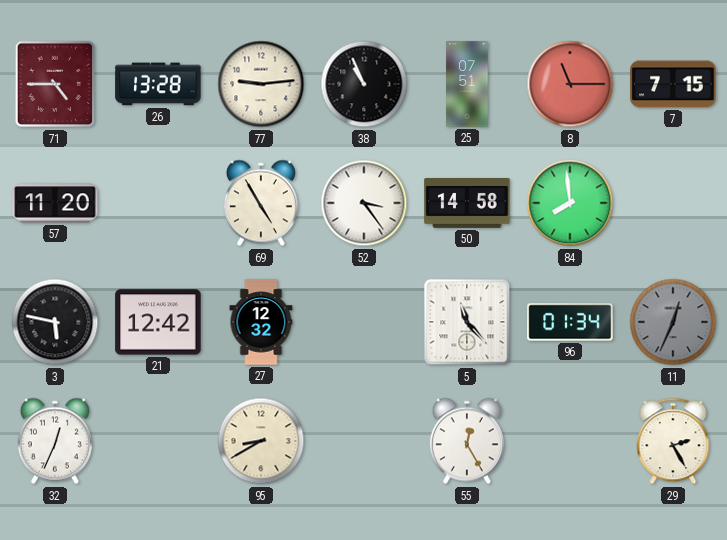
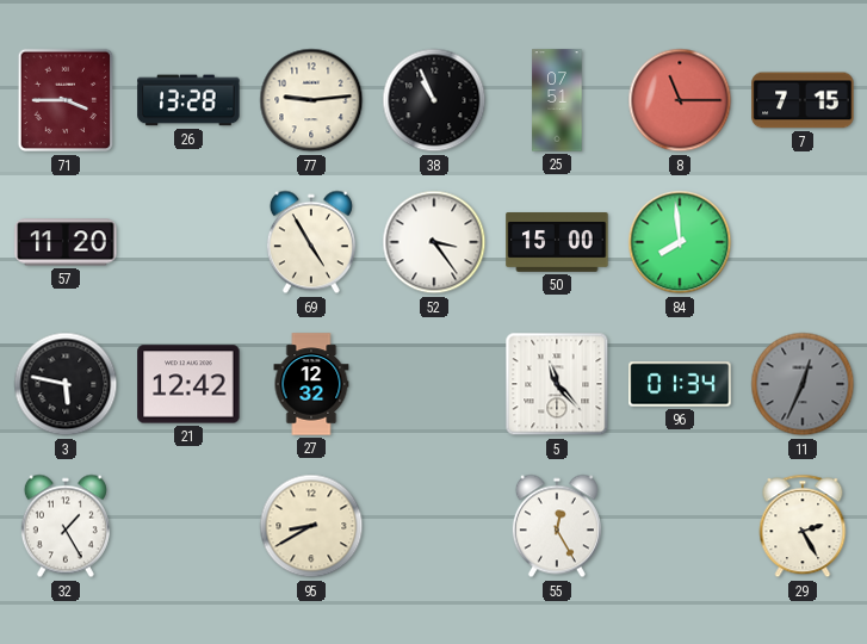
71: 4:45 -> 3:45
50: 14:58 -> 15:00
32: 12:34 -> 1:25
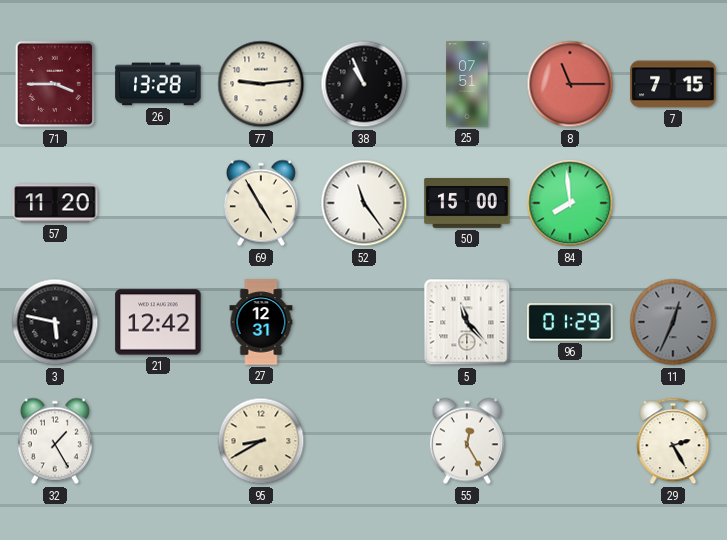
52: 3:24 -> 11:24
27: 12:32 -> 12:31
96: 01:34 -> 01:29
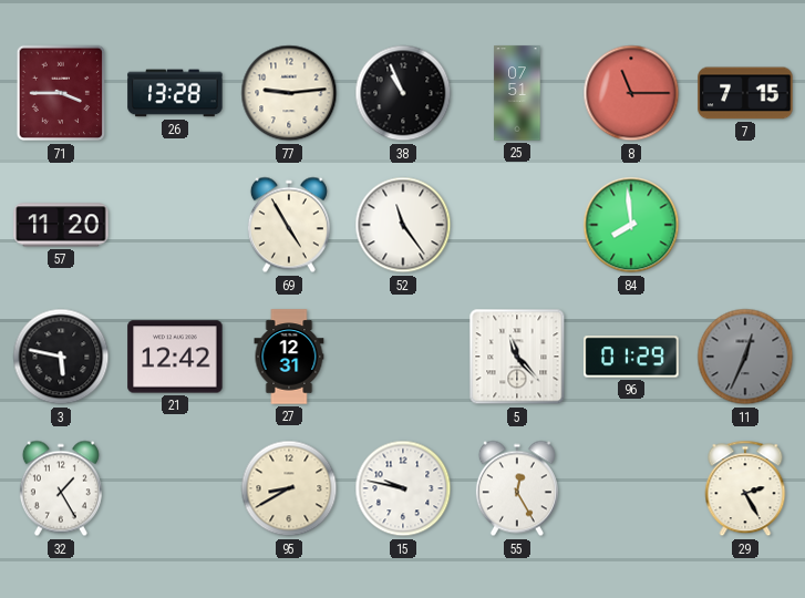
50: 15:00 -> none
15: none -> 9:47
